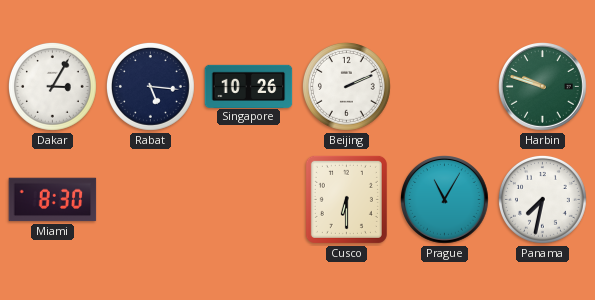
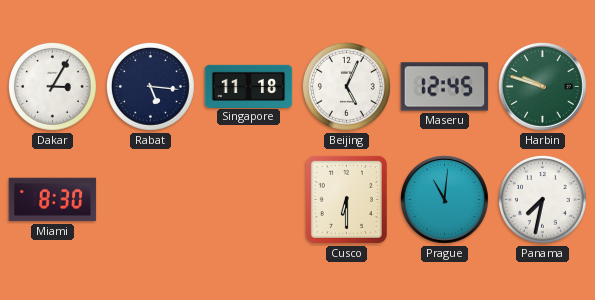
Singapore: 10:26 -> 11:18
Beijing: 2:11 -> 5:04
Maseru: none -> 12:45
Prague: 11:05 -> 11:01
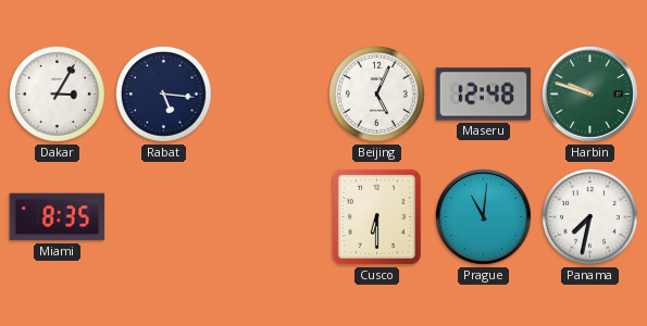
Singapore: 11:18 -> none
Maseru: 12:45 -> 12:48
Miami: 8:30 -> 8:35
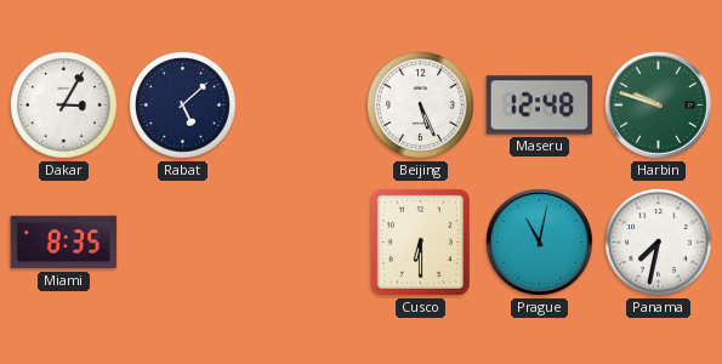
Rabat: 5:16 -> 5:08
Beijing: 5:04 -> 5:26
Prague: 11:01 -> 11:02
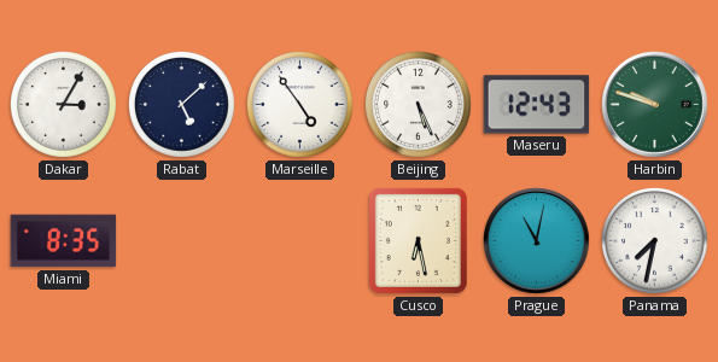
Marseille: none -> 4:54
Maseru: 12:48 -> 12:43
Cusco: 6:30 -> 6:28
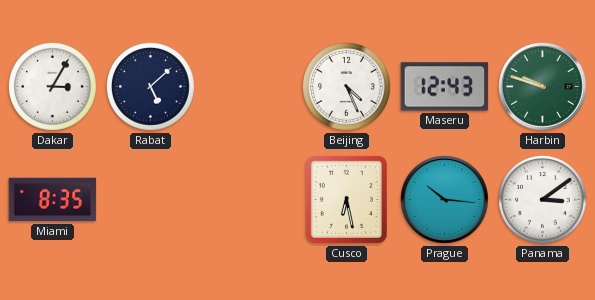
Marseille: 4:54 -> none
Beijing: 5:26 -> 4:26
Prague: 11:02 -> 10:16
Panama: 7:32 -> 3:09
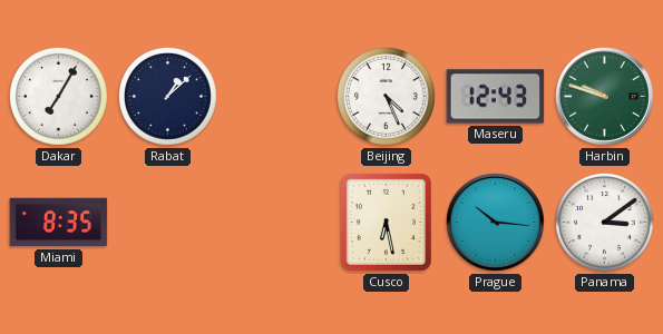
Dakar: 3:05 -> 7:05
Rabat: 5:08 -> 1:08
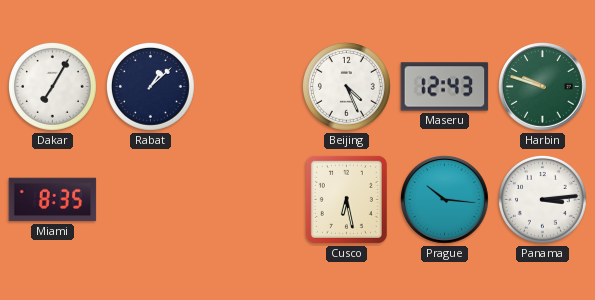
Panama: 3:09 -> 3:14
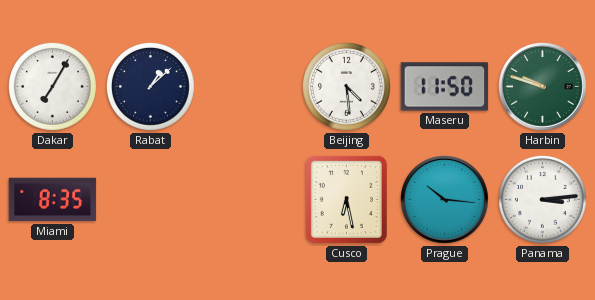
Beijing: 4:26 -> 4:29
Maseru: 12:43 -> 11:50
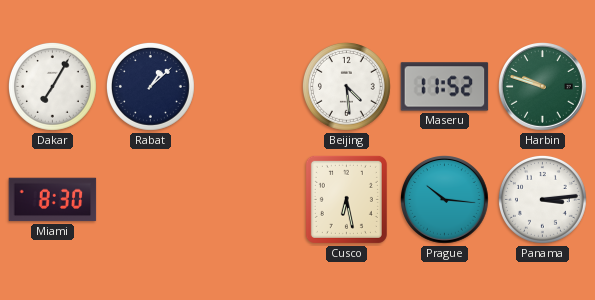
Maseru: 11:50 -> 11:52
Miami: 8:35 -> 8:30
